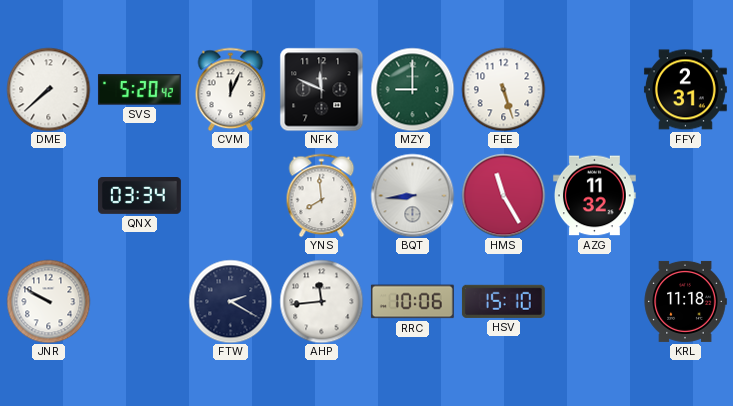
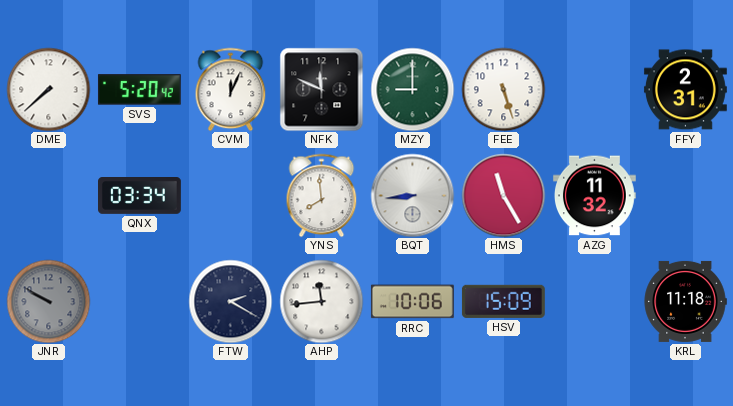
JNR dial: white -> grey
HSV: 15:10 -> 15:09
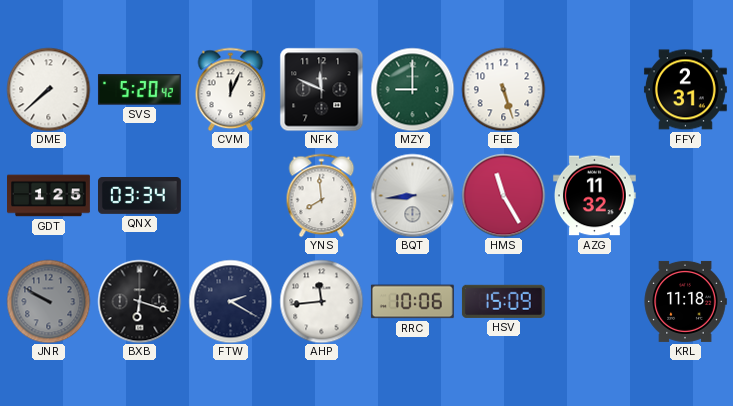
GDT: none -> 1:25
BXB: none -> 6:18
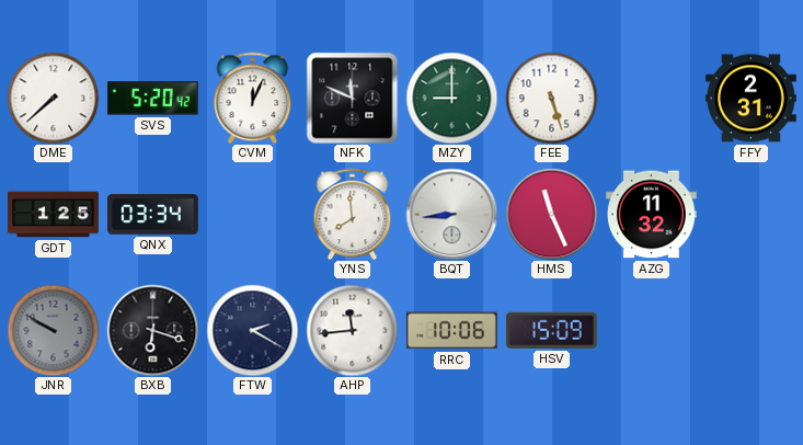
HMS: 11:25 -> 11:26
KRL: 11:18 -> none
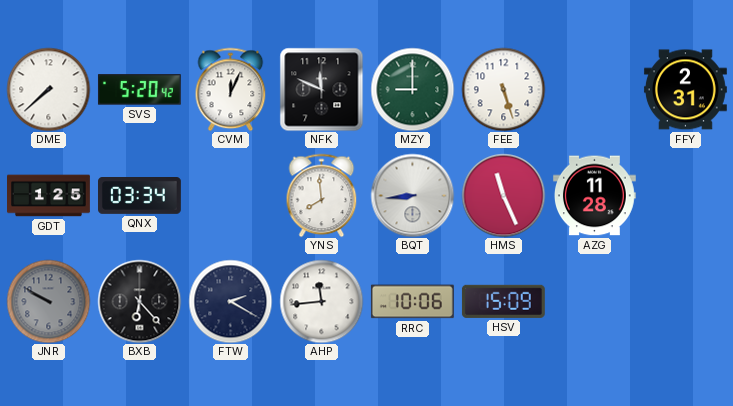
AZG: 11:32 -> 11:28
BXB: 6:18 -> 6:23
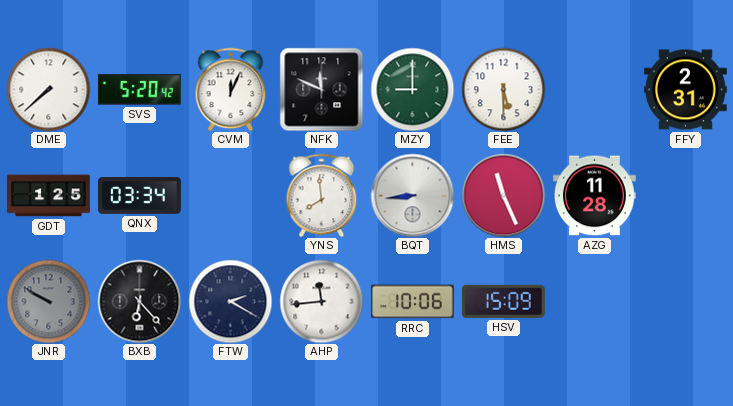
FEE: 5:27 -> 5:30
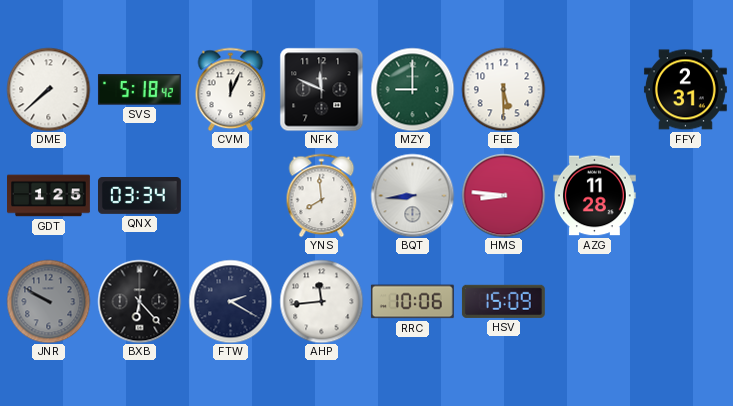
SVS: 5:20 -> 5:18
HMS: 11:26 -> 8:46
